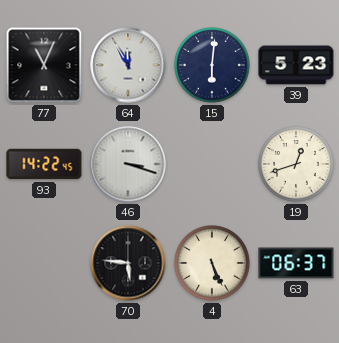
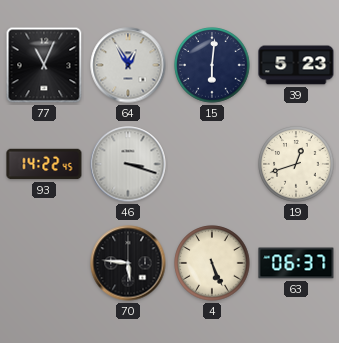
64: 11:55 -> 12:55
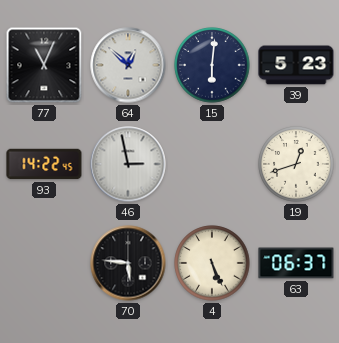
64: 12:55 -> 12:52
46: 3:18 -> 2:58
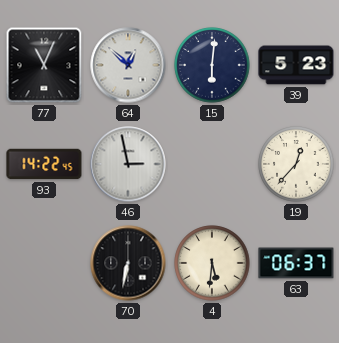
19: 12:42 -> 12:37
70: 5:46 -> 6:32
4: 5:26 -> 5:31
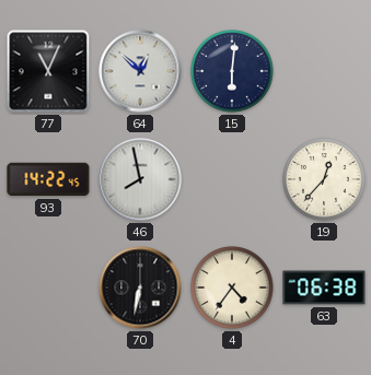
39: 5:23 -> none
46: 2:58 -> 7:58
4: 5:31 -> 4:36
63: 06:37 -> 06:38
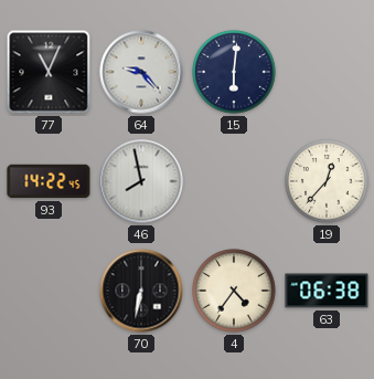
64: 12:52 -> 9:23
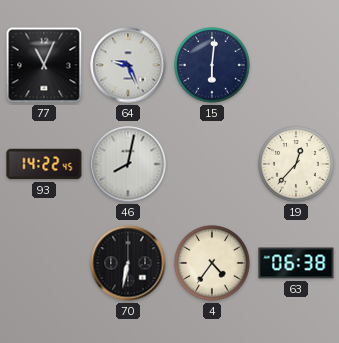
64: 9:23 -> 9:26
46: 7:58 -> 8:02
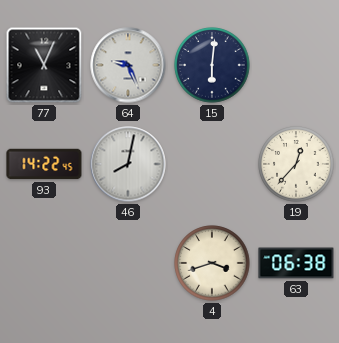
70: 6:32 -> none
4: 4:36 -> 3:42
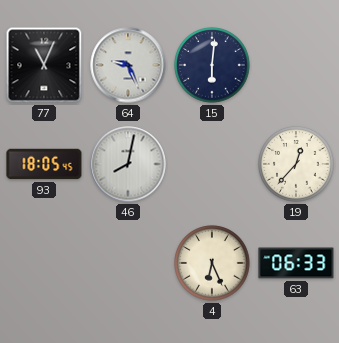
93: 14:22 -> 18:05
4: 3:42 -> 6:26
63: 06:38 -> 06:33
